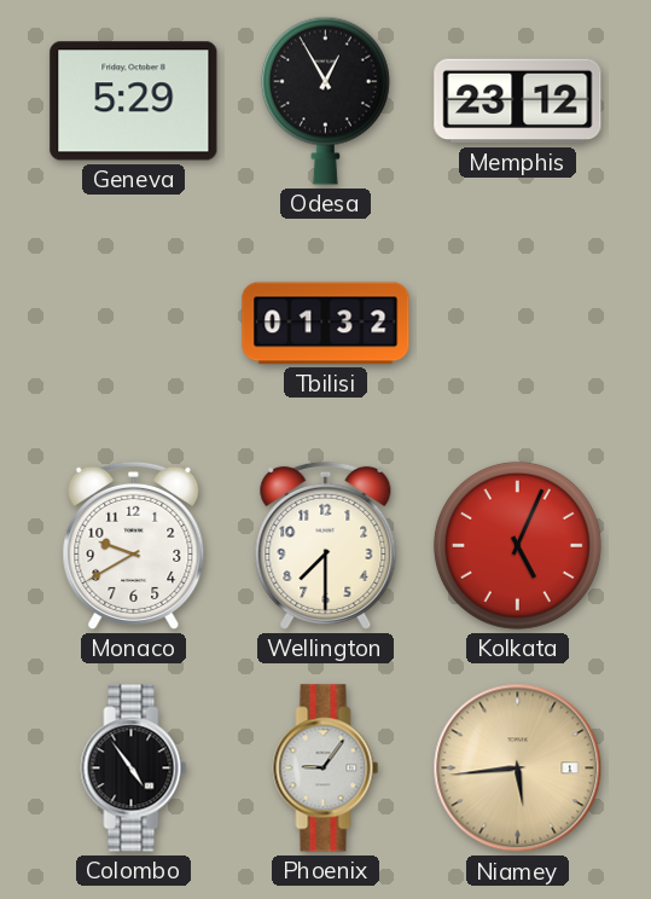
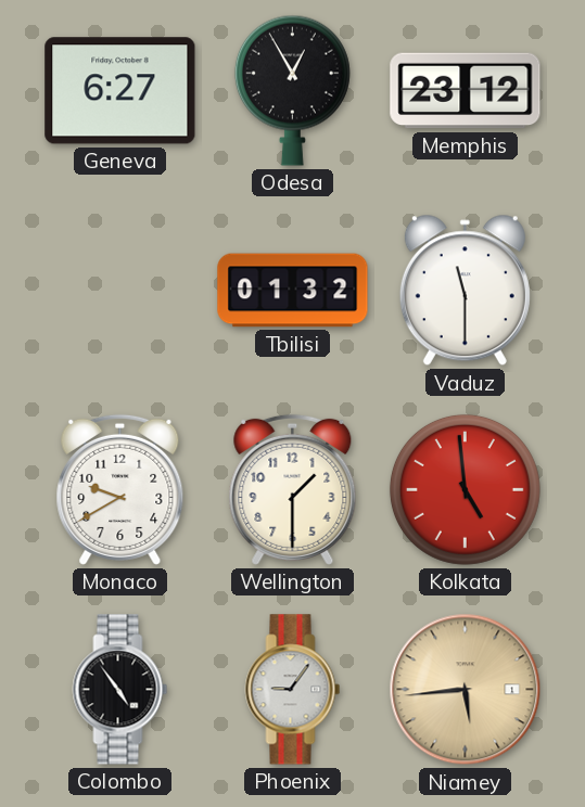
Geneva: 5:29 -> 6:27
Vaduz: none -> 11:30
Wellington: 7:30 -> 1:30
Kolkata: 5:04 -> 4:59
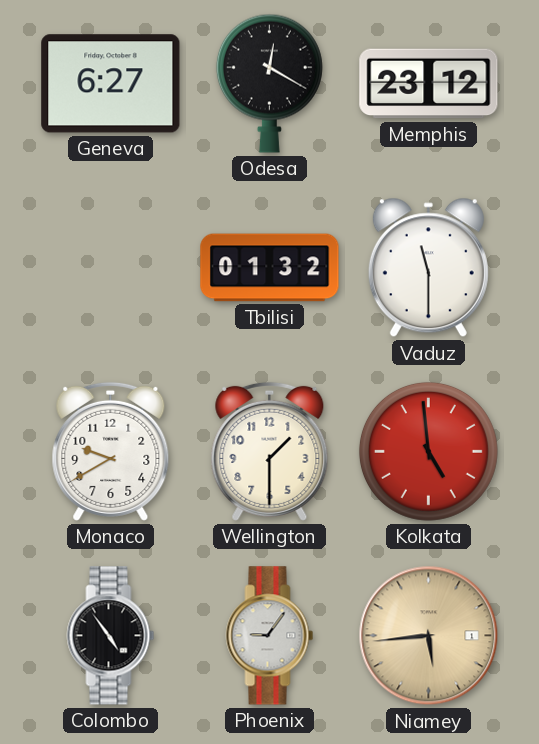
Odesa: 12:55 -> 12:20
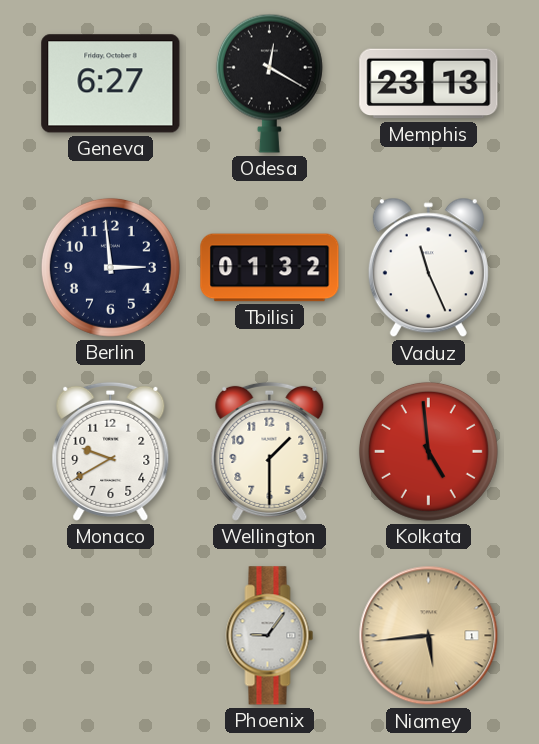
Memphis: 23:12 -> 23:13
Berlin: none -> 2:59
Vaduz: 11:30 -> 11:26
Colombo: 4:54 -> none
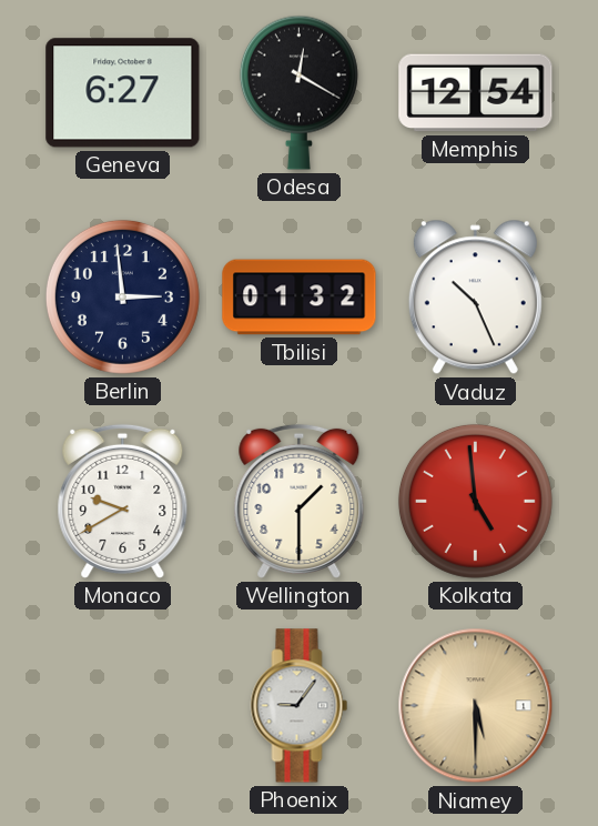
Memphis: 23:13 -> 12:54
Vaduz: 11:26 -> 10:26
Niamey: 5:44 -> 5:30
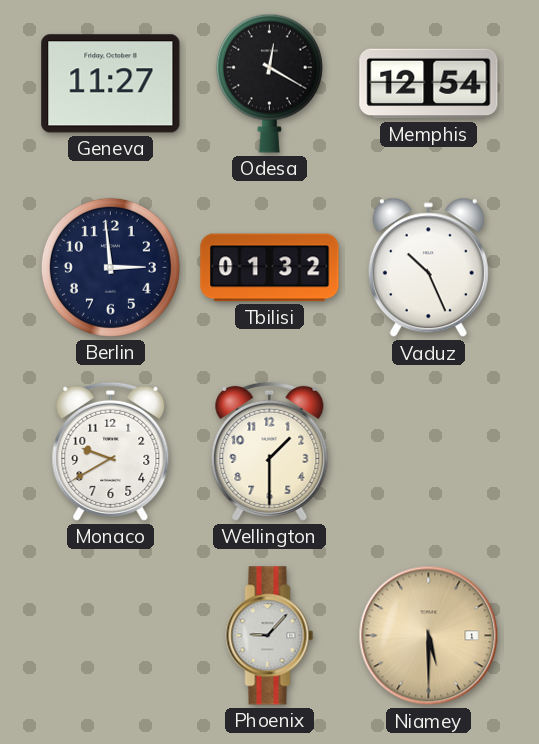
Geneva: 6:27 -> 11:27
Kolkata: 4:59 -> none
Phoenix: 9:06 -> 9:07
